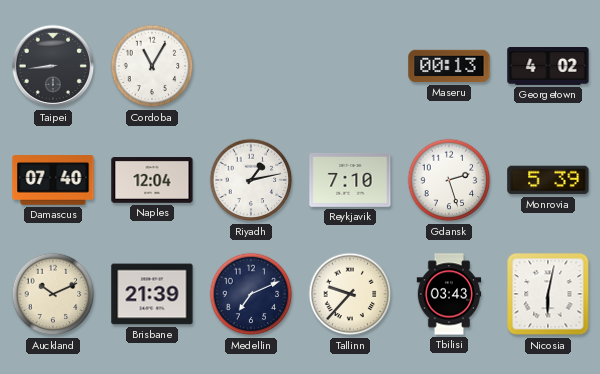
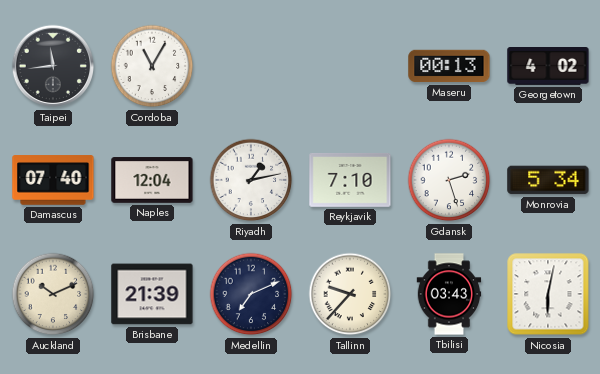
Taipei: 8:44 -> 11:44
Monrovia: 5:39 -> 5:34
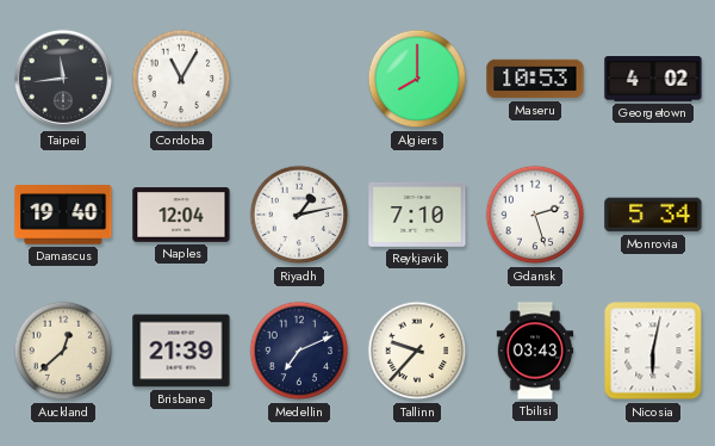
Algiers: none -> 8:00
Maseru: 00:13 -> 10:53
Damascus: 07:40 -> 19:40
Auckland: 10:11 -> 12:38
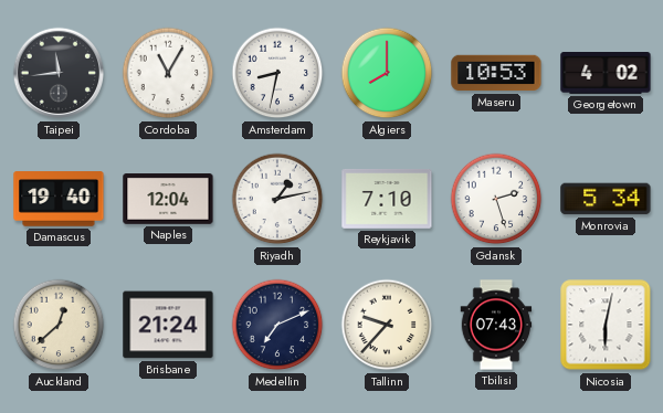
Amsterdam: none -> 8:32
Brisbane: 21:39 -> 21:24
Tbilisi: 03:43 -> 07:43
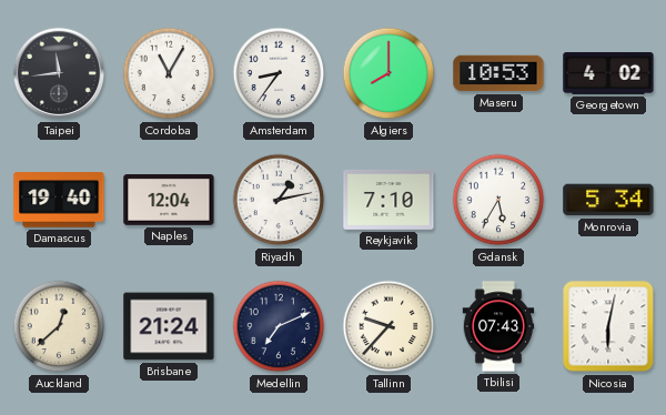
Amsterdam: 8:32 -> 8:36
Gdansk: 2:27 -> 5:35
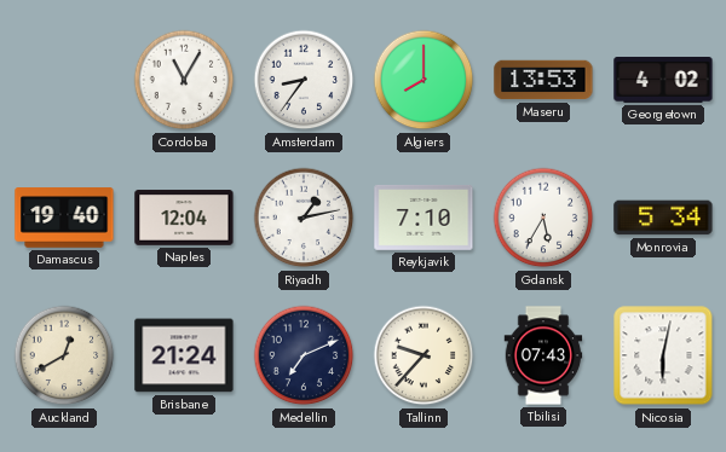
Taipei: 11:44 -> none
Maseru: 10:53 -> 13:53
Auckland: 12:38 -> 12:40
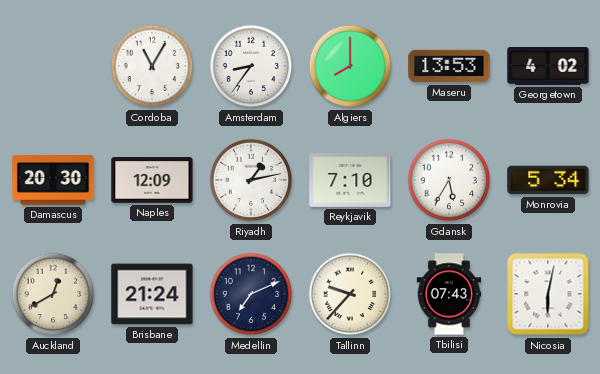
Damascus: 19:40 -> 20:30
Naples: 12:04 -> 12:09
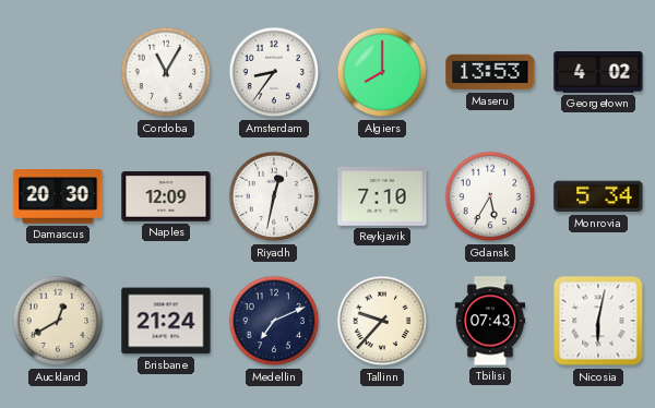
Riyadh: 1:13 -> 12:32
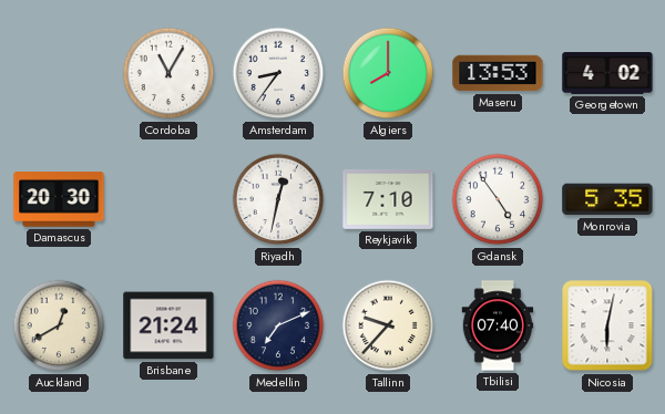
Naples: 12:09 -> none
Gdansk: 5:35 -> 4:54
Monrovia: 5:34 -> 5:35
Tbilisi: 07:43 -> 07:40
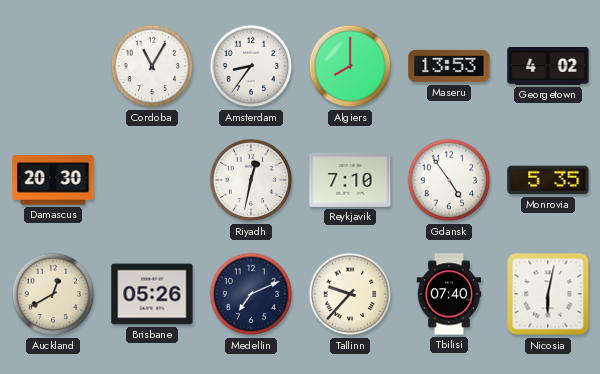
Brisbane: 21:24 -> 05:26
